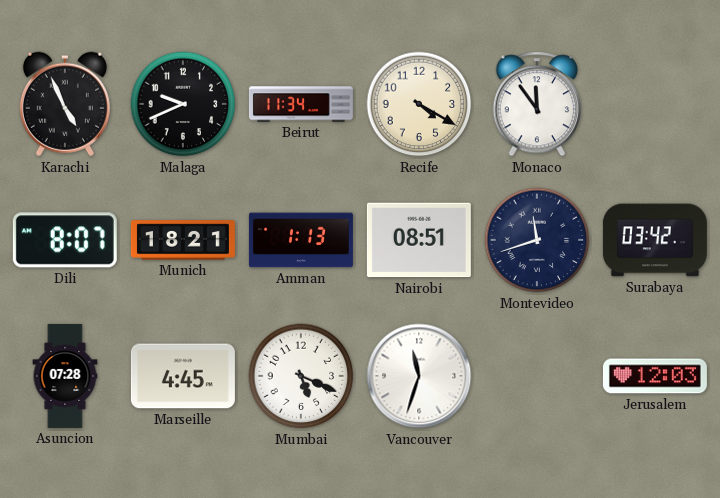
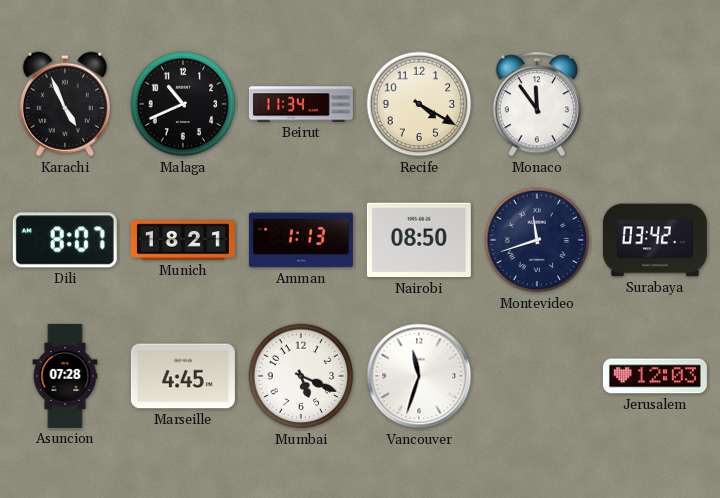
Malaga: 9:41 -> 10:41
Nairobi: 08:51 -> 08:50
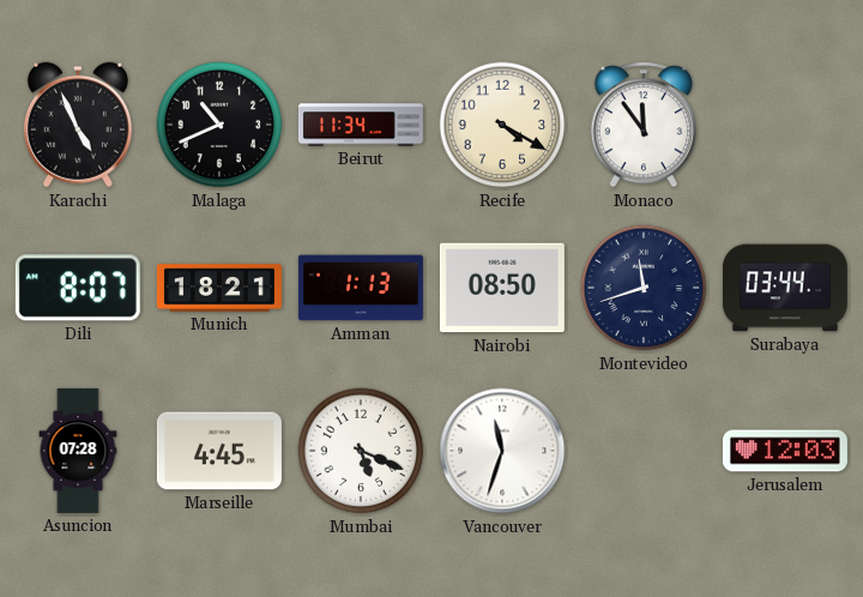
Surabaya: 03:42 -> 03:44
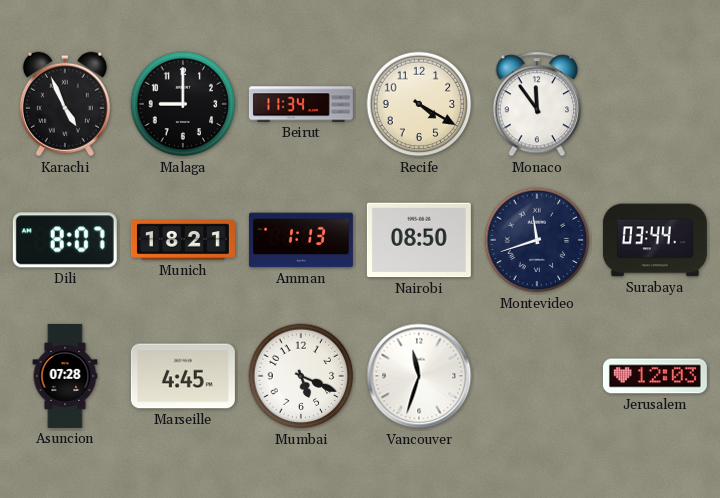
Malaga: 10:41 -> 9:00
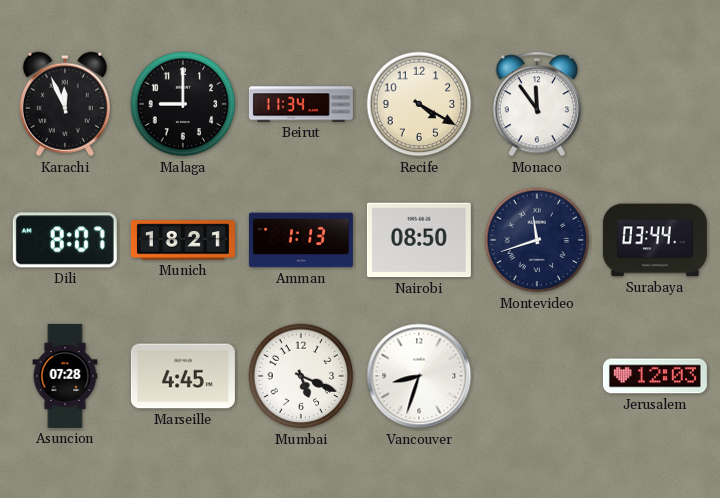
Karachi: 4:56 -> 11:56
Vancouver: 11:33 -> 8:33
